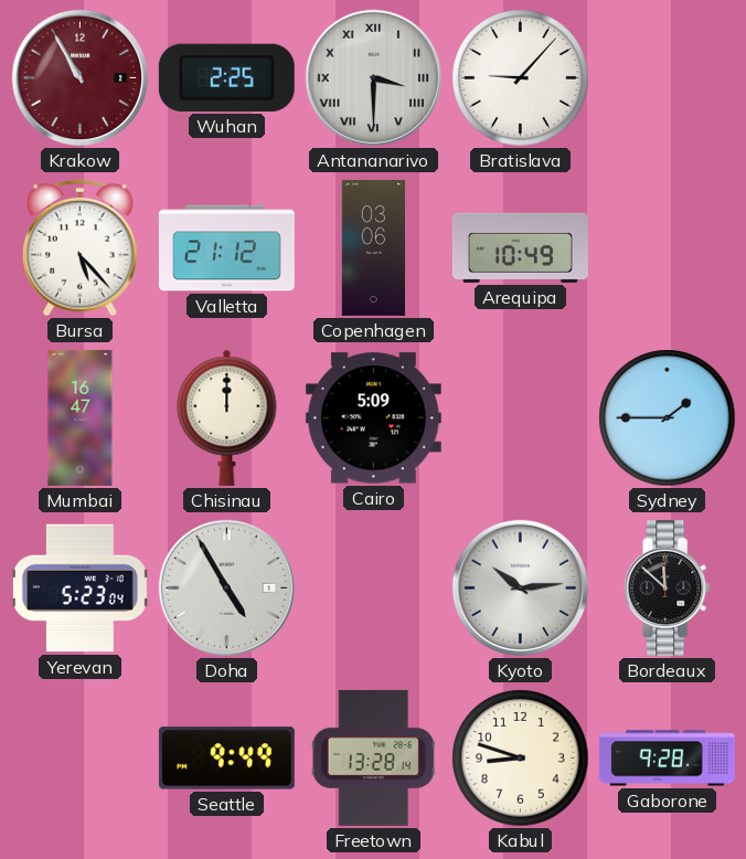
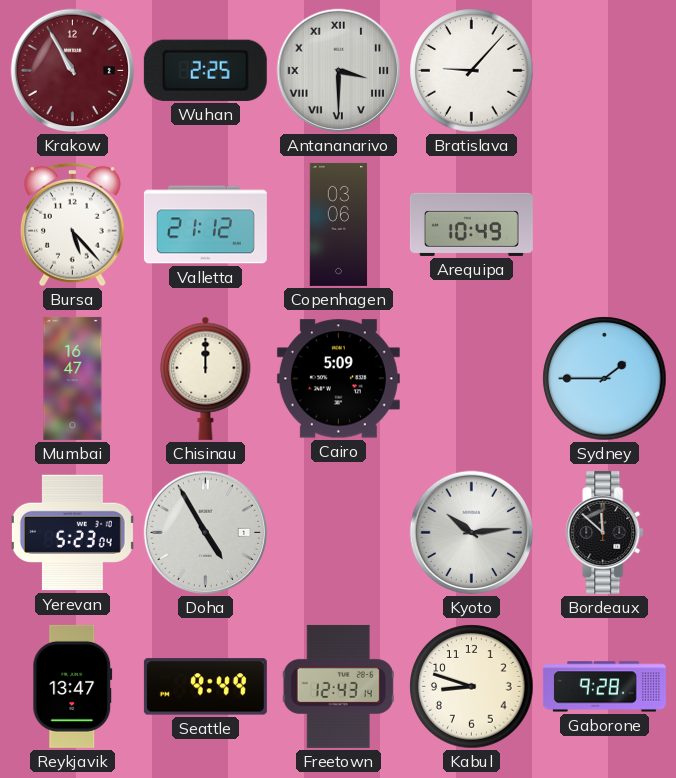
Reykjavik: none -> 13:47
Freetown: 13:28 -> 12:43
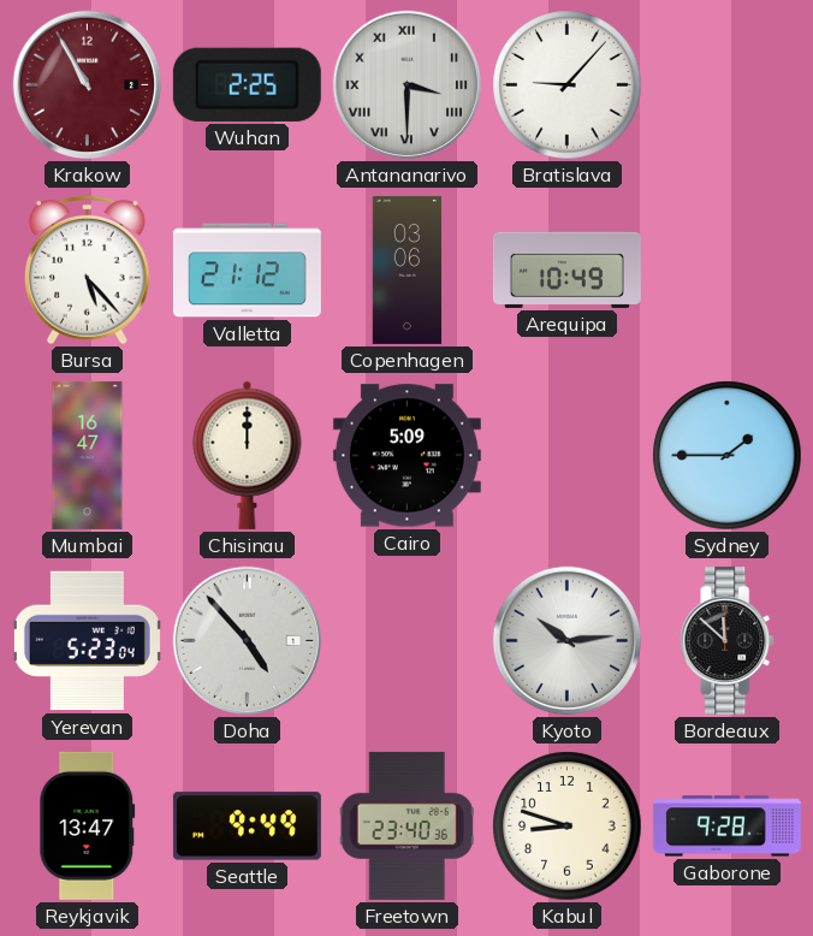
Doha: 4:55 -> 4:53
Freetown: 12:43 -> 23:40
